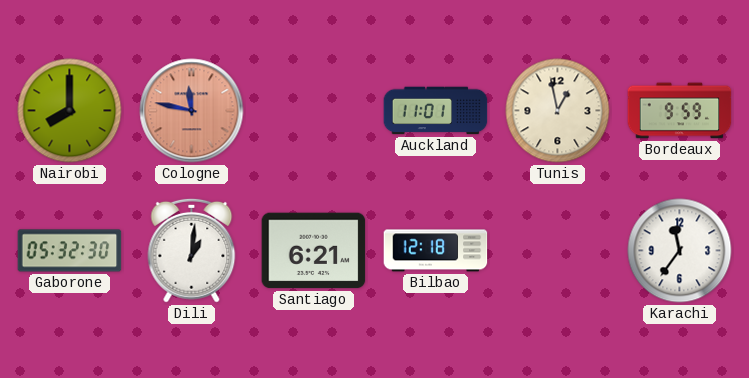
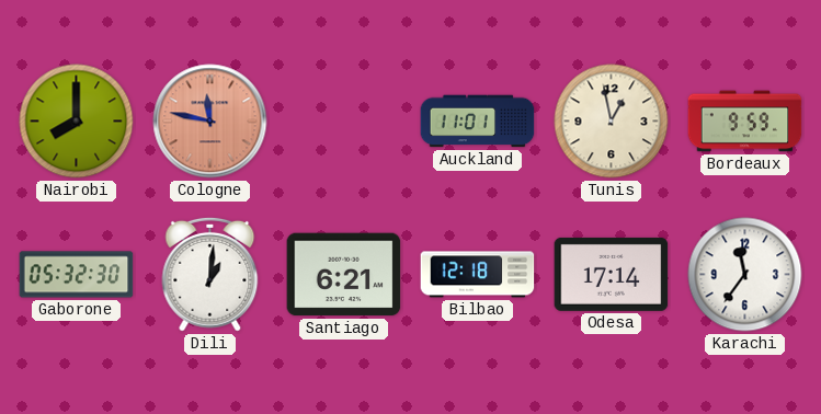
Odesa: none -> 17:14
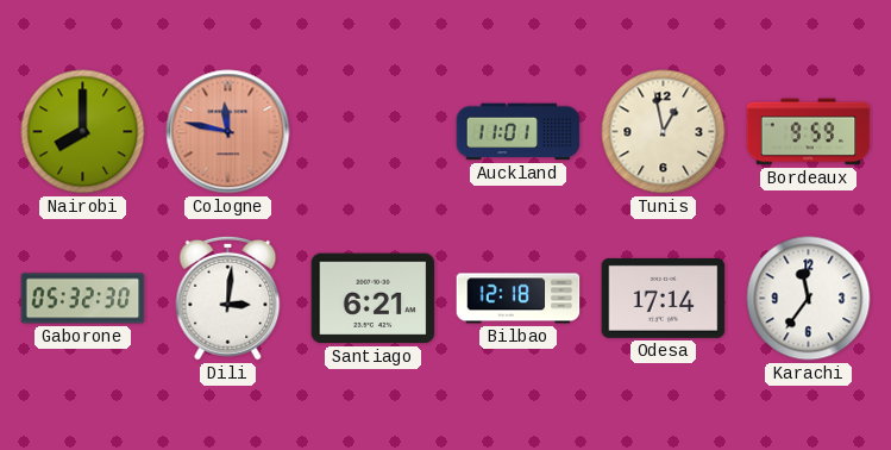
Dili: 1:01 -> 3:01
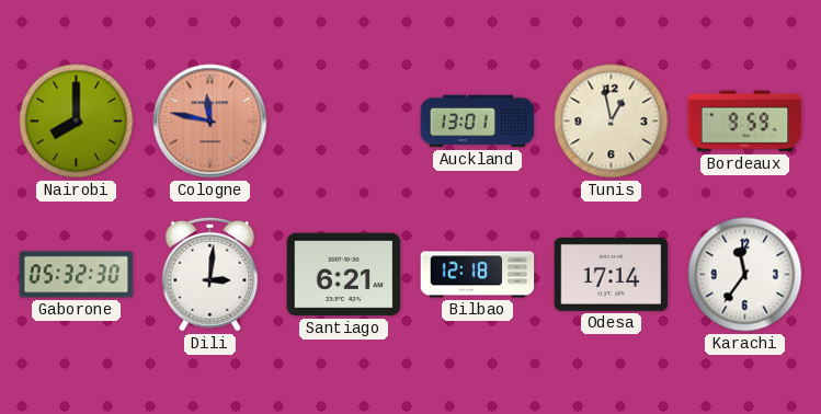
Auckland: 11:01 -> 13:01
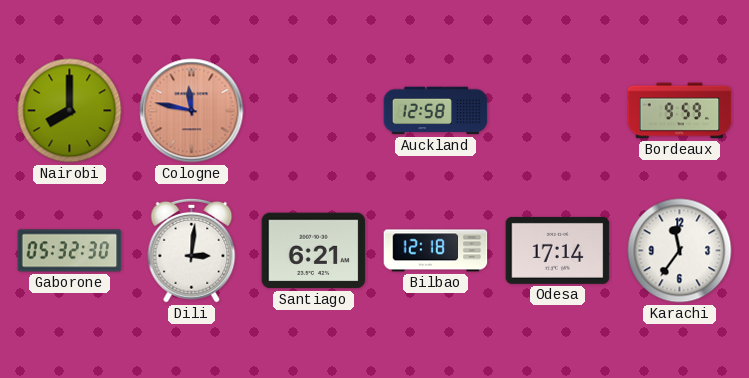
Auckland: 13:01 -> 12:58
Tunis: 12:58 -> none
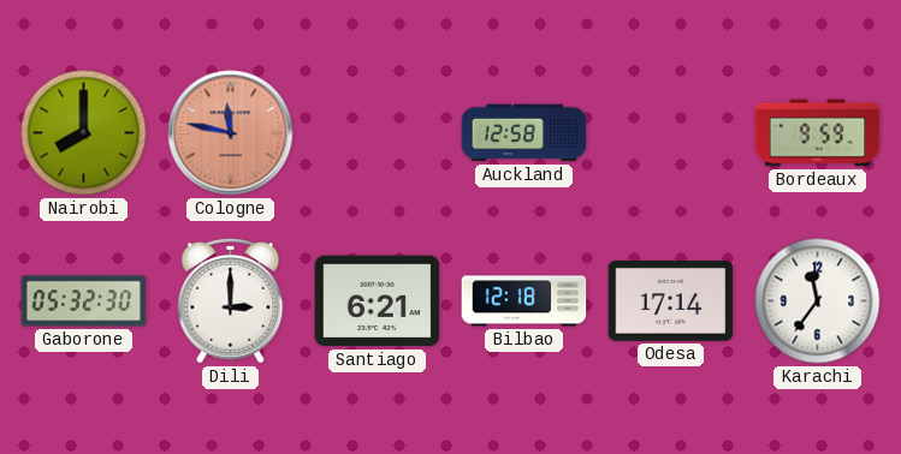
Dili: 3:01 -> 3:00
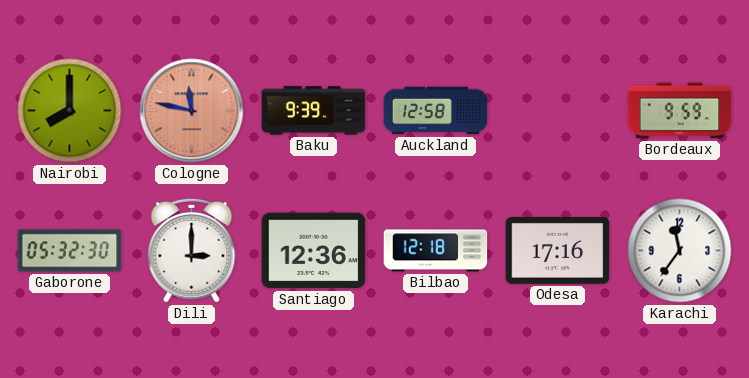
Baku: none -> 9:39
Santiago: 6:21 -> 12:36
Odesa: 17:14 -> 17:16
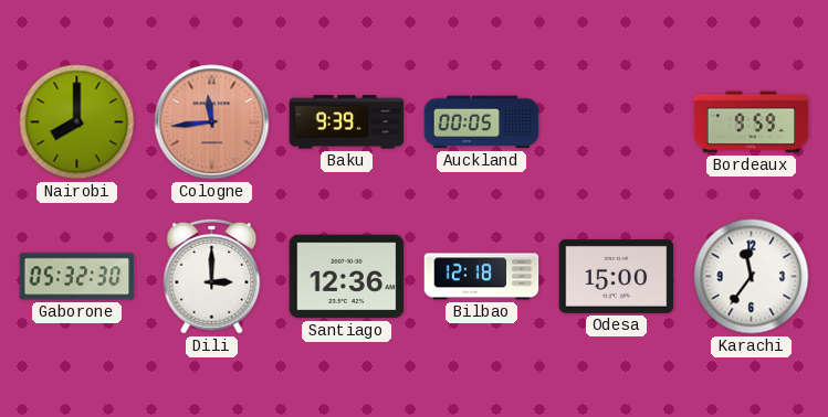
Cologne: 11:47 -> 11:44
Auckland: 12:58 -> 00:05
Odesa: 17:16 -> 15:00
